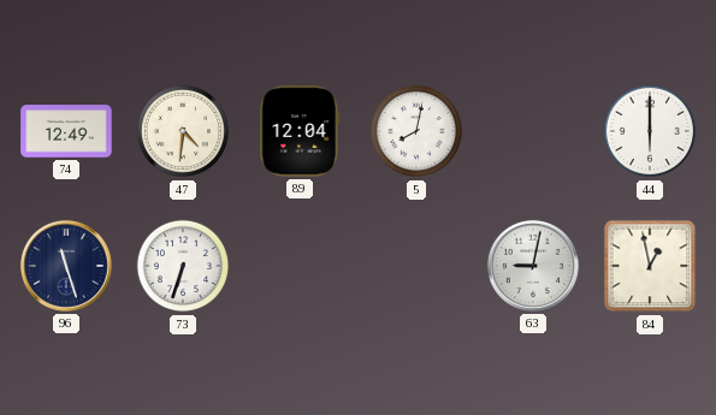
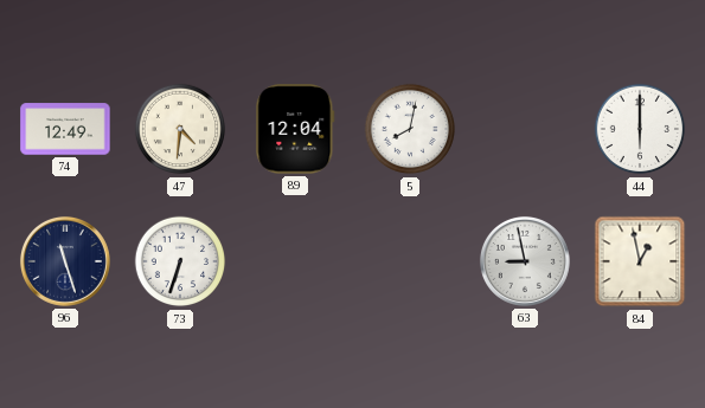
63: 9:02 -> 8:58
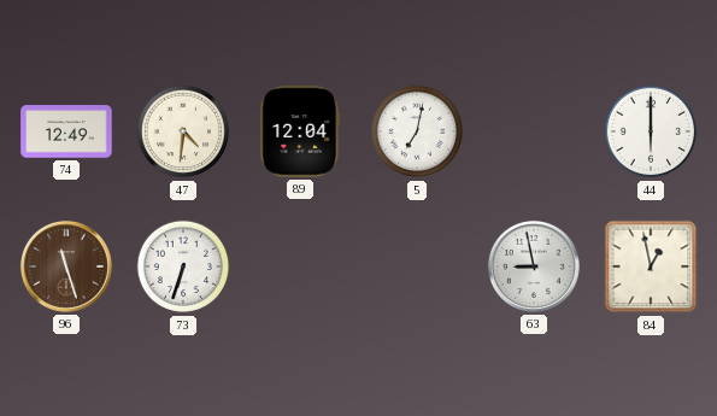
5: 8:02 -> 7:02
96 dial: navy -> brown
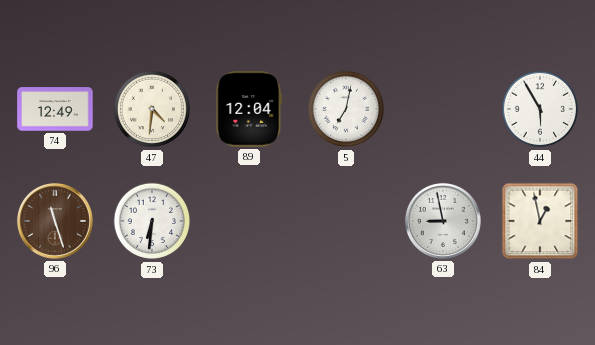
44: 6:00 -> 5:55
73: 6:33 -> 6:31
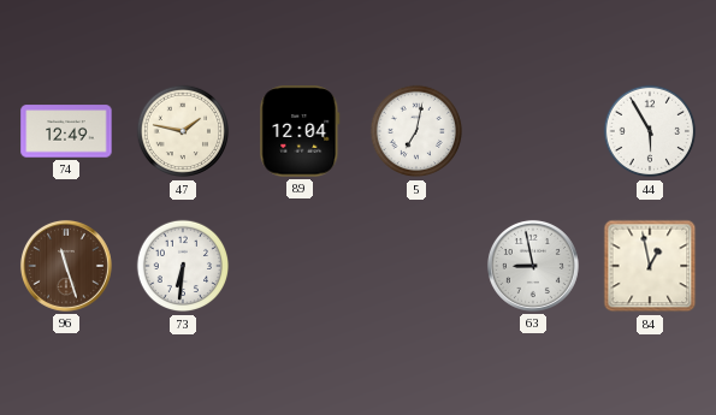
47: 4:31 -> 1:47
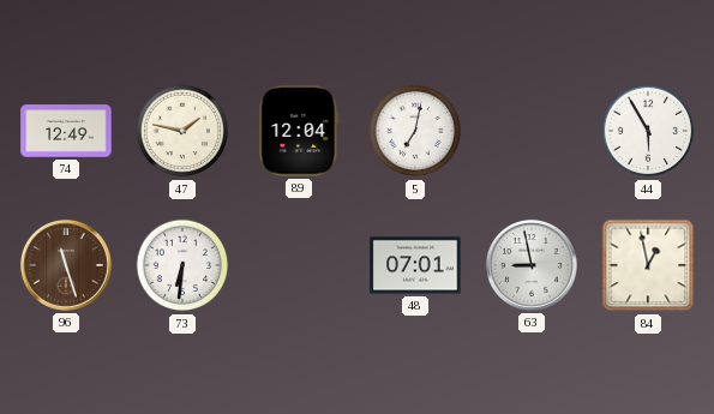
48: none -> 07:01
